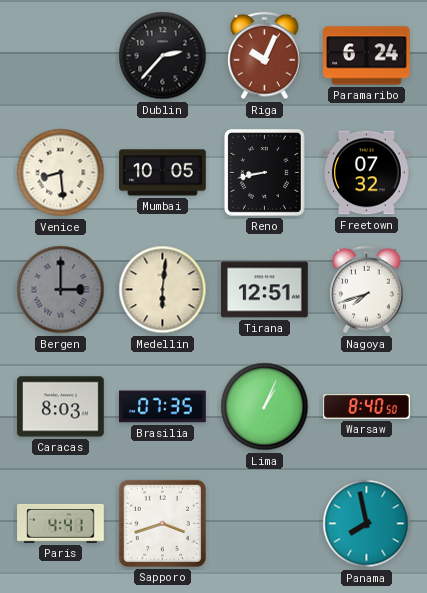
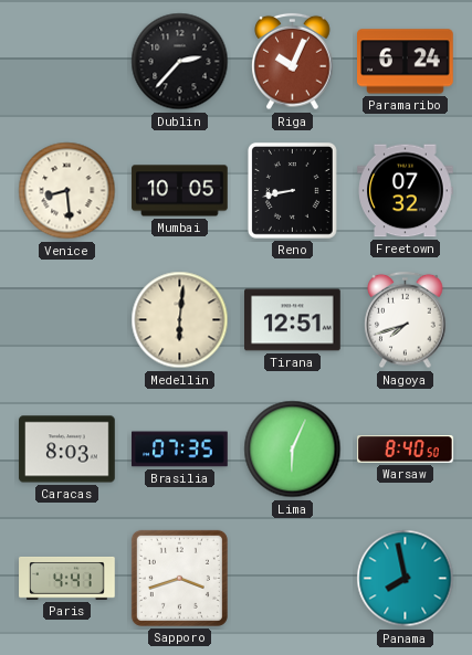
Bergen: 3:00 -> none
Lima: 1:04 -> 6:04
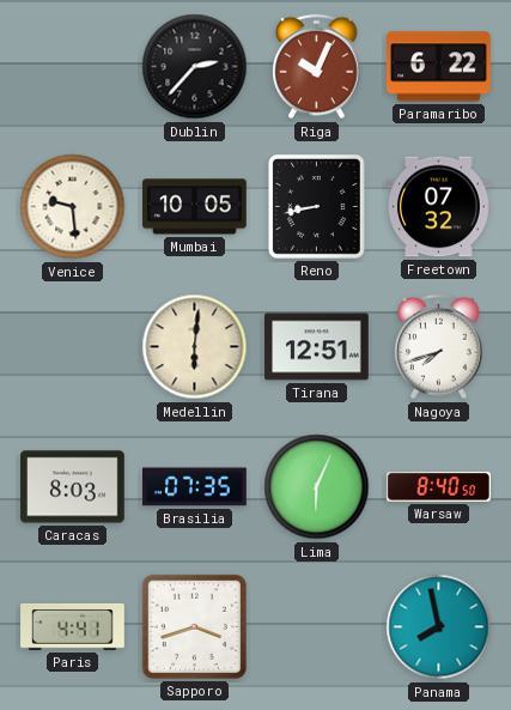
Paramaribo: 6:24 -> 6:22
Venice: 8:29 -> 9:29
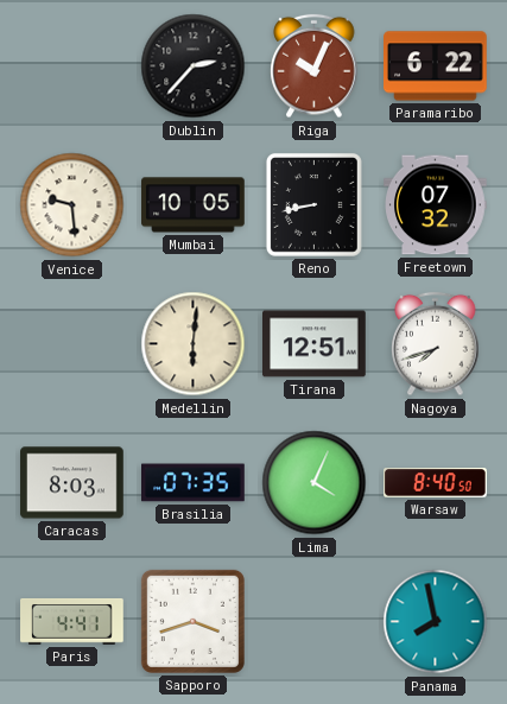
Lima: 6:04 -> 4:04
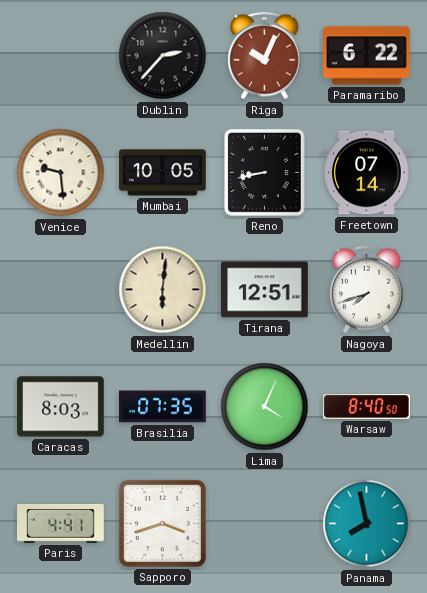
Freetown: 07:32 -> 07:14
